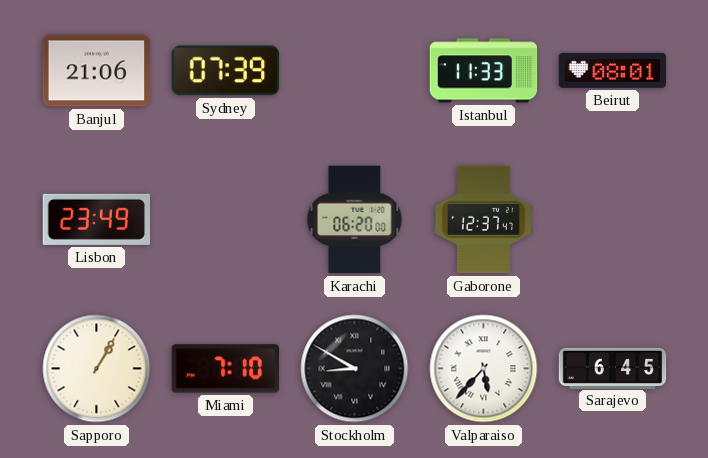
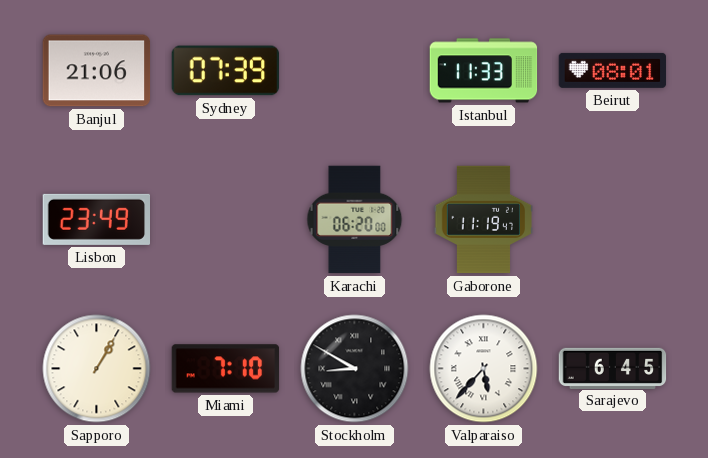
Gaborone: 12:37 -> 11:19
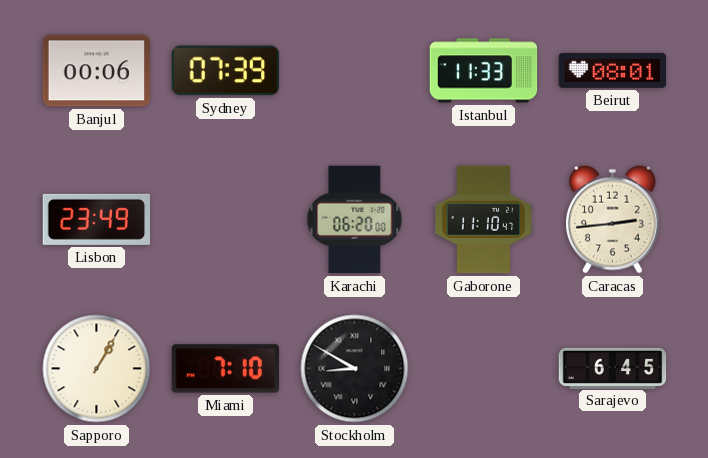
Banjul: 21:06 -> 00:06
Gaborone: 11:19 -> 11:10
Caracas: none -> 2:44
Valparaiso: 5:37 -> none
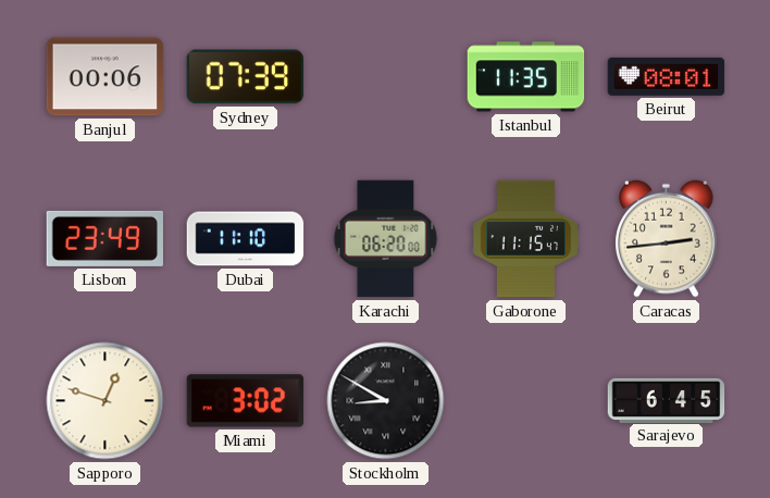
Istanbul: 11:33 -> 11:35
Dubai: none -> 11:10
Gaborone: 11:10 -> 11:15
Sapporo: 1:05 -> 12:48
Miami: 7:10 -> 3:02
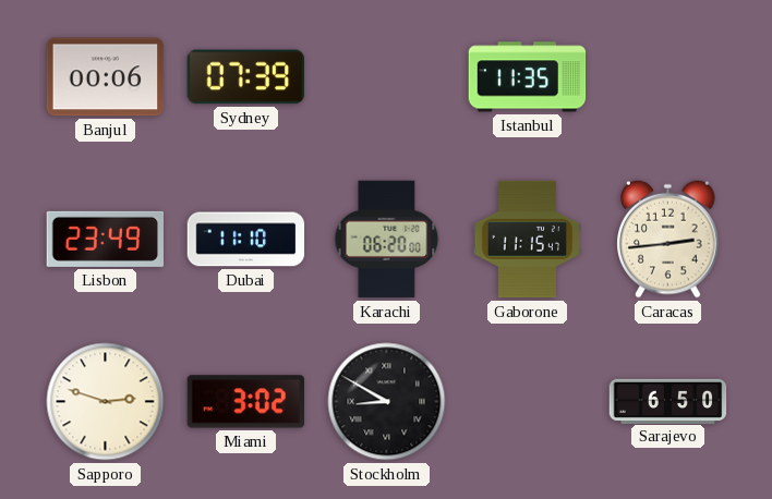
Beirut: 08:01 -> none
Sapporo: 12:48 -> 2:48
Sarajevo: 6:45 -> 6:50
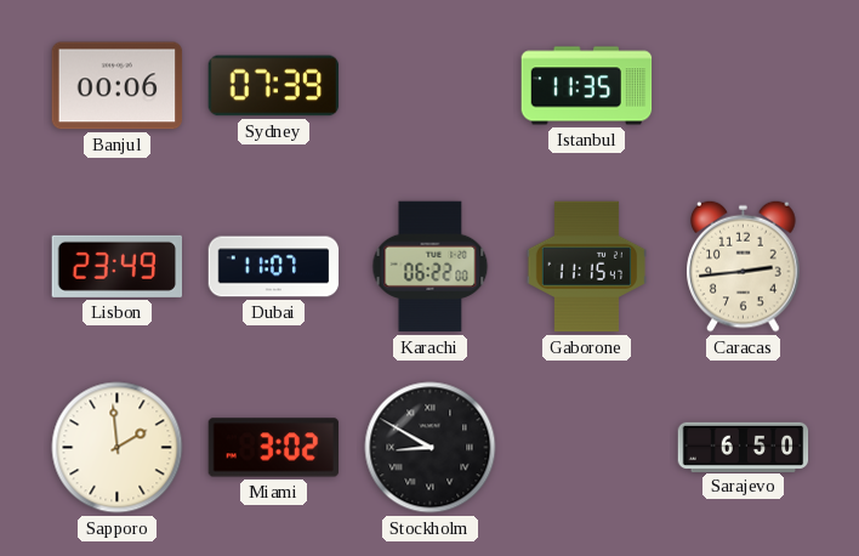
Dubai: 11:10 -> 11:07
Karachi: 06:20 -> 06:22
Sapporo: 2:48 -> 1:59
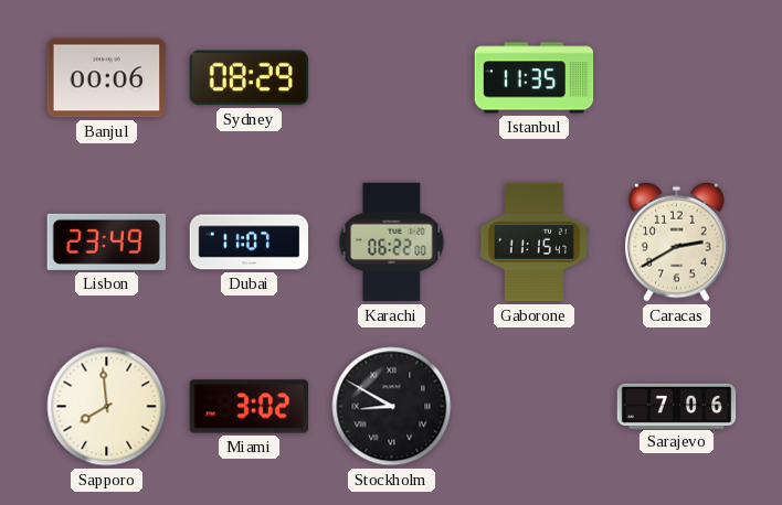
Sydney: 07:39 -> 08:29
Caracas: 2:44 -> 2:40
Sapporo: 1:59 -> 7:59
Sarajevo: 6:50 -> 7:06
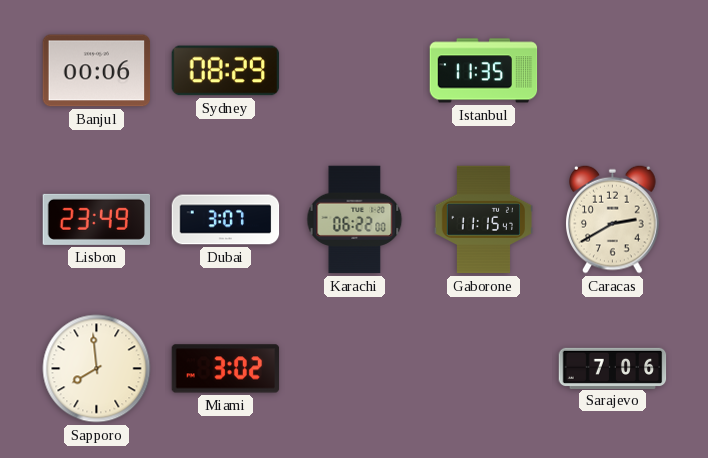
Dubai: 11:07 -> 3:07
Stockholm: 8:50 -> none
